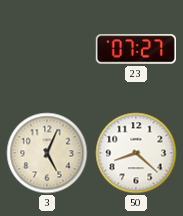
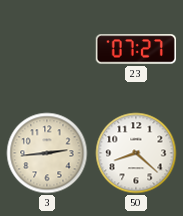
3: 5:04 -> 2:44
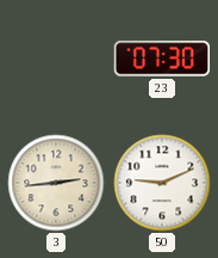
23: 07:27 -> 07:30
50: 8:22 -> 9:11
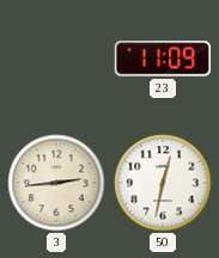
23: 07:30 -> 11:09
50: 9:11 -> 12:32
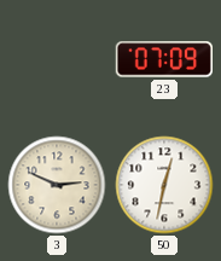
23: 11:09 -> 07:09
3: 2:44 -> 2:49
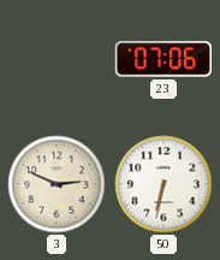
23: 07:09 -> 07:06
50: 12:32 -> 6:32
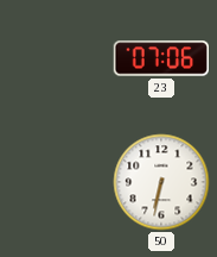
3: 2:49 -> none
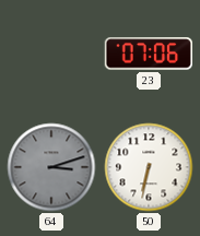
64: none -> 3:12
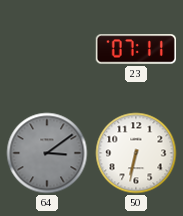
23: 07:06 -> 07:11
64: 3:12 -> 3:09
